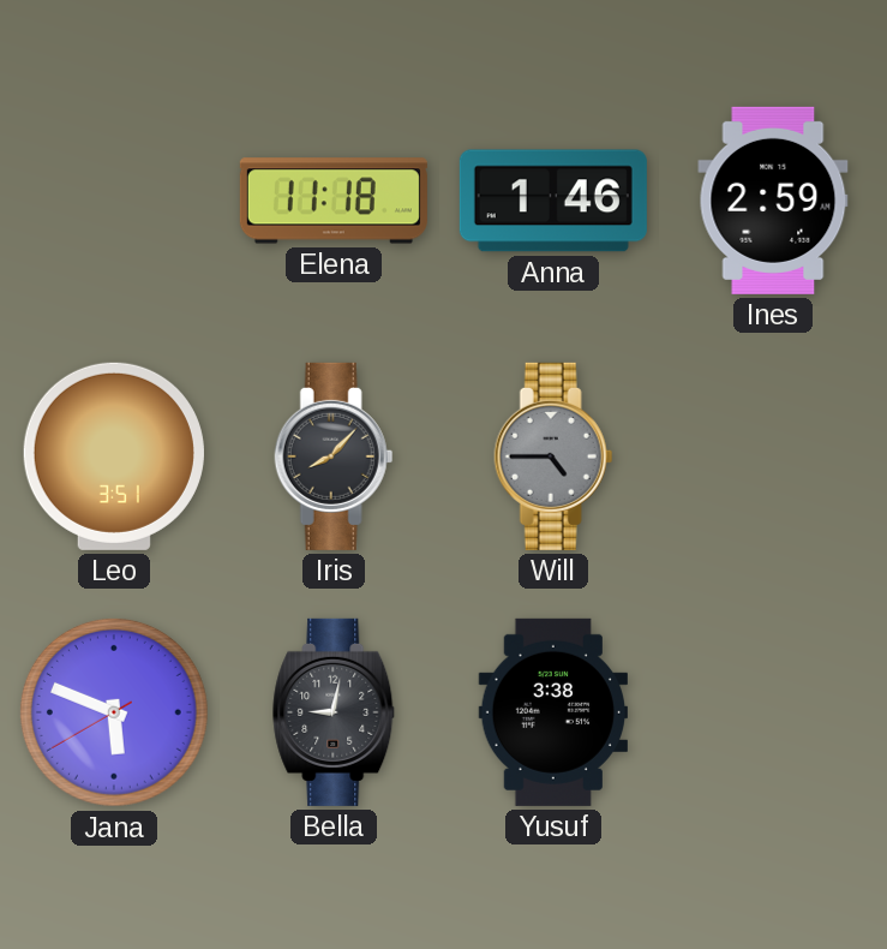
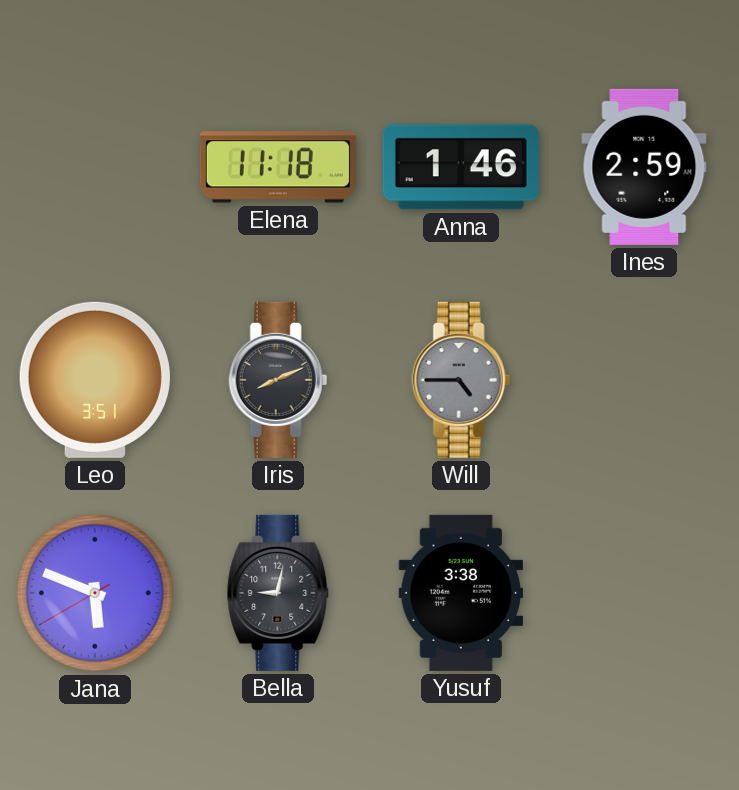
Iris: 8:07 -> 8:11
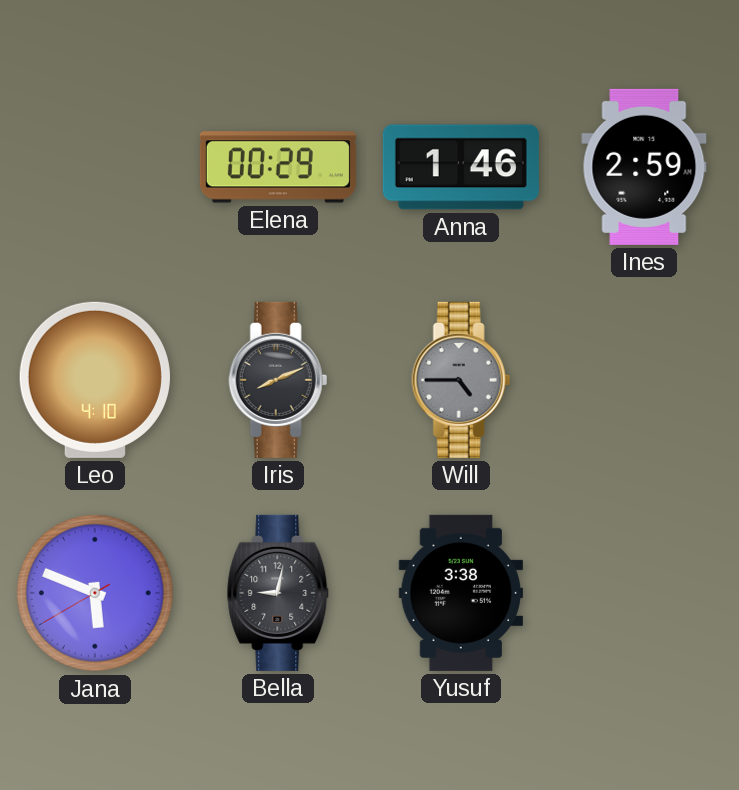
Elena: 11:18 -> 00:29
Leo: 3:51 -> 4:10
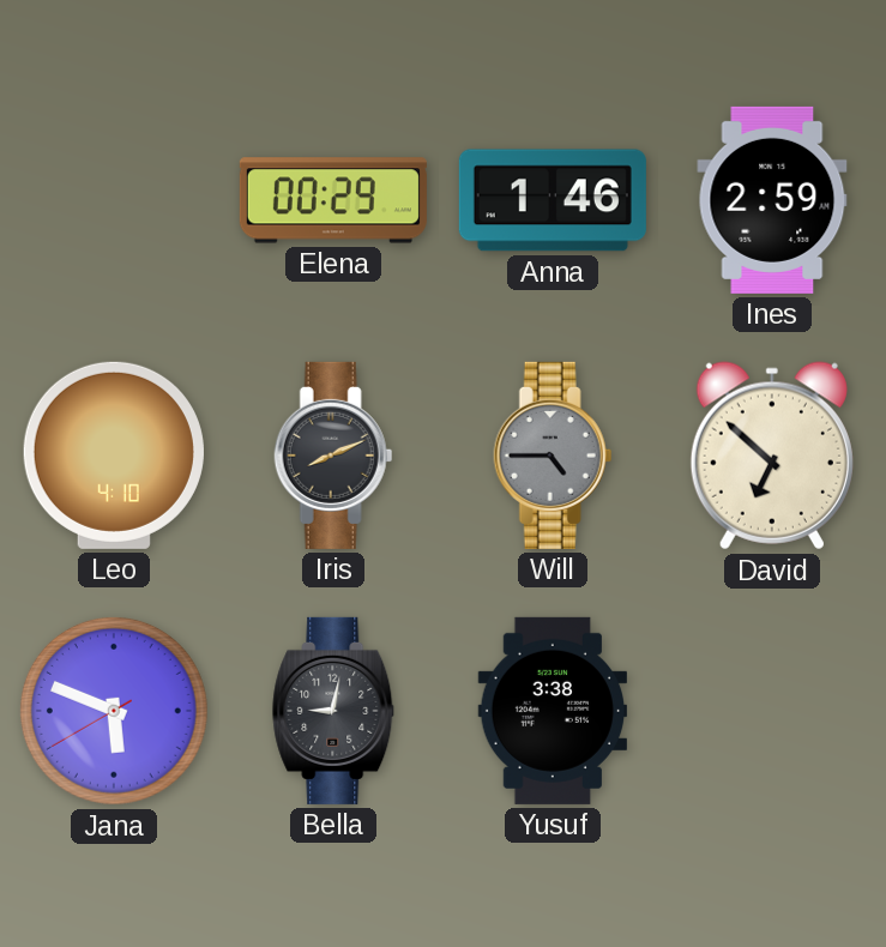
David: none -> 6:52
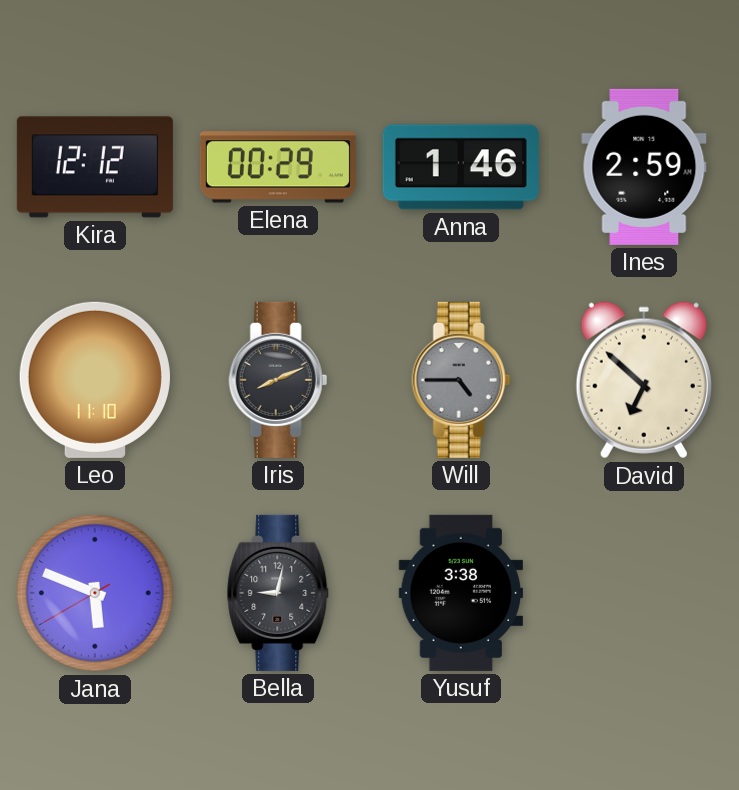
Kira: none -> 12:12
Leo: 4:10 -> 11:10
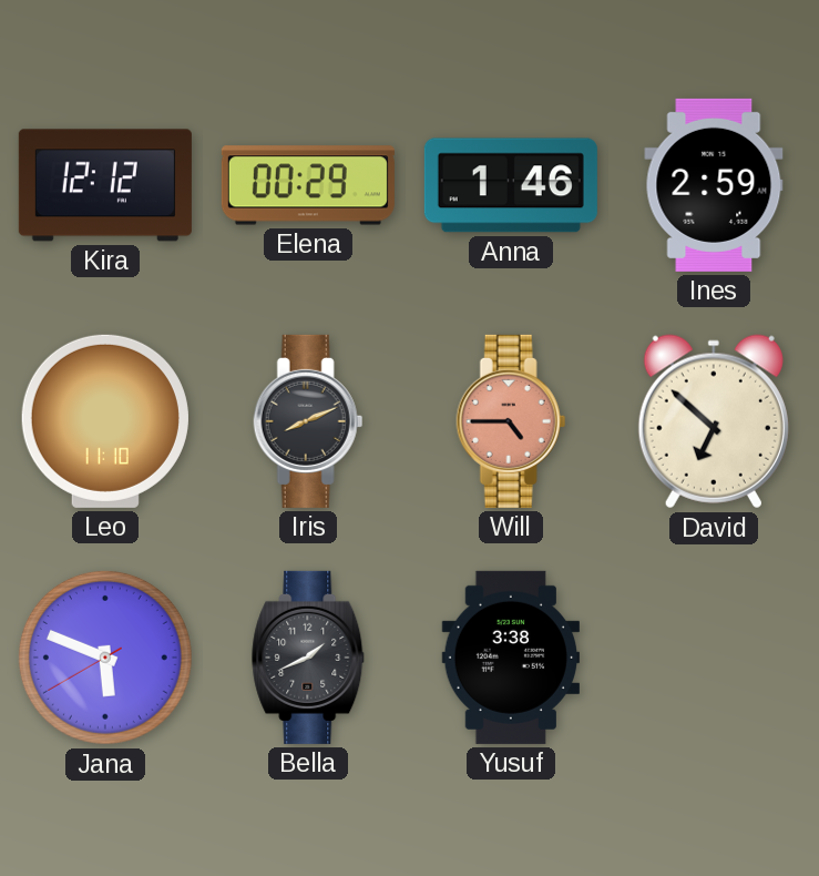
Will dial: grey -> salmon
Bella: 9:02 -> 1:41
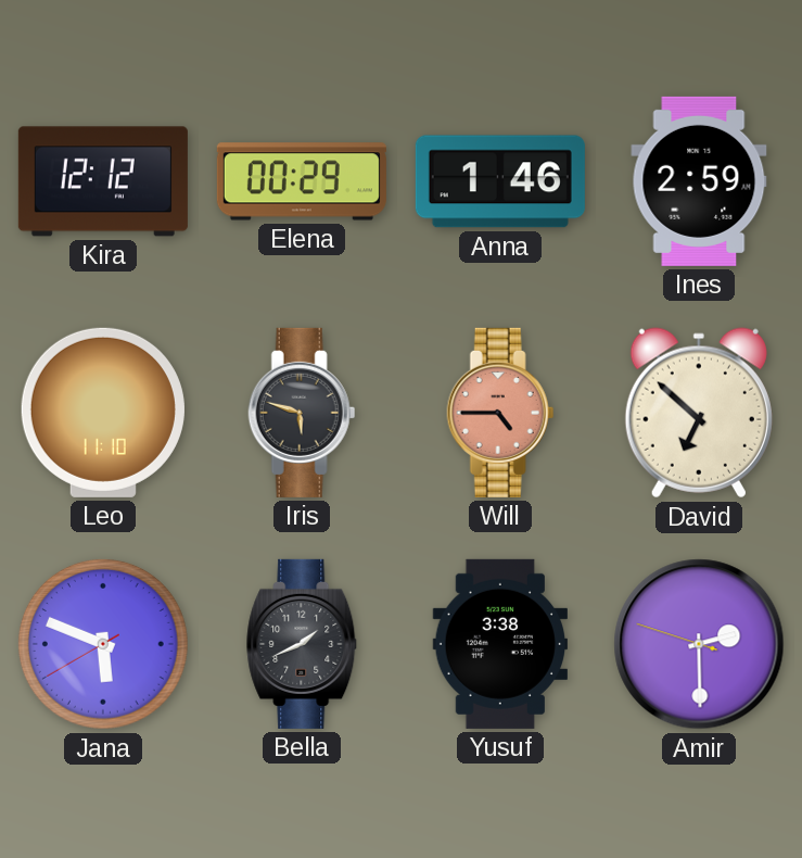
Iris: 8:11 -> 5:48
Amir: none -> 2:29
